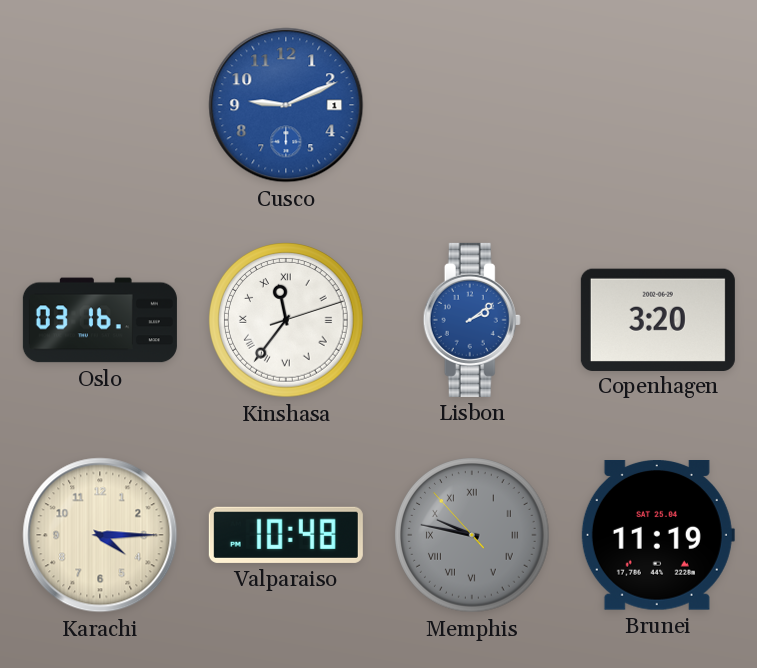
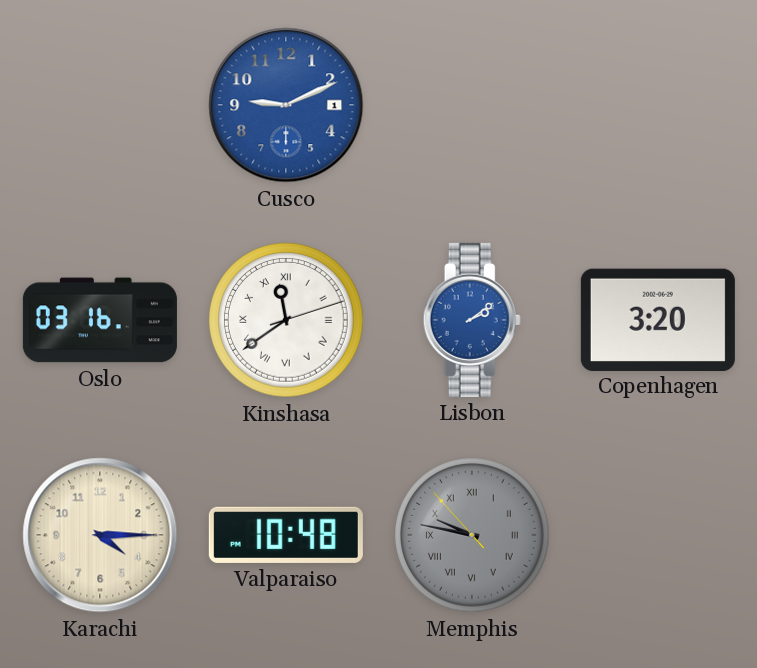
Kinshasa: 11:36 -> 11:39
Brunei: 11:19 -> none
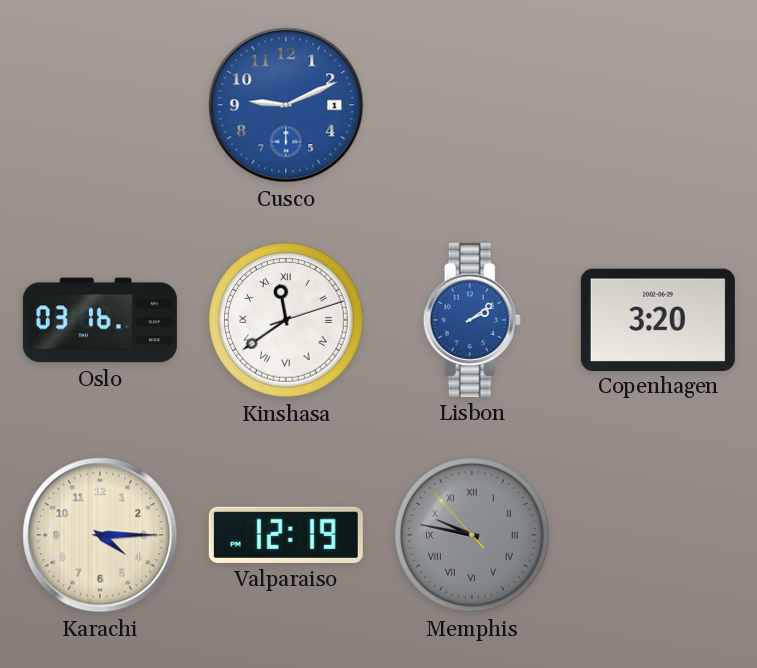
Valparaiso: 10:48 -> 12:19
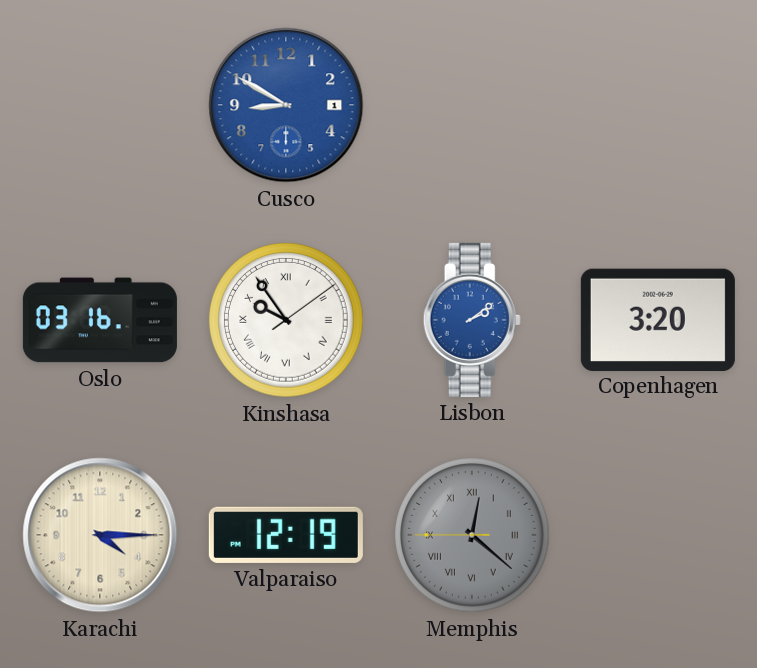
Cusco: 9:11 -> 8:50
Kinshasa: 11:39 -> 9:54
Memphis: 9:46 -> 12:21
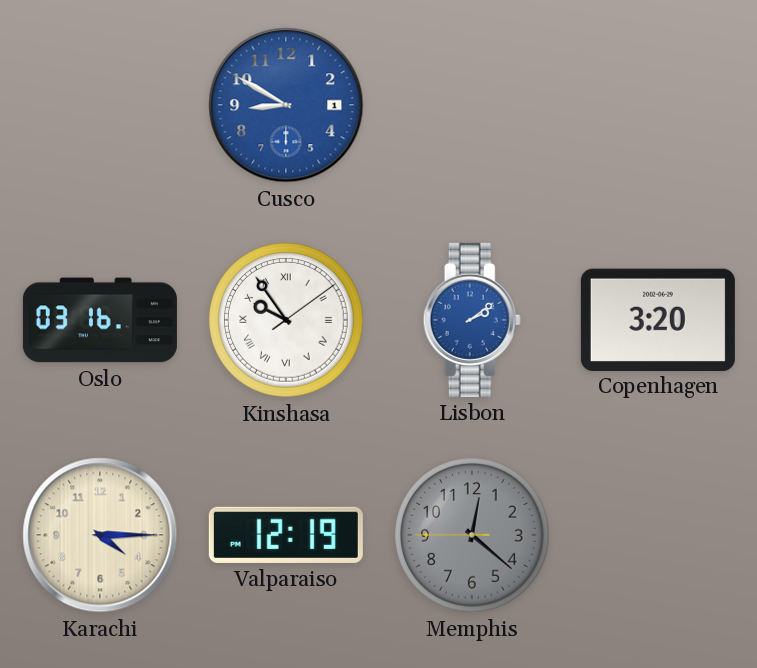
Memphis numerals: Roman -> Arabic
